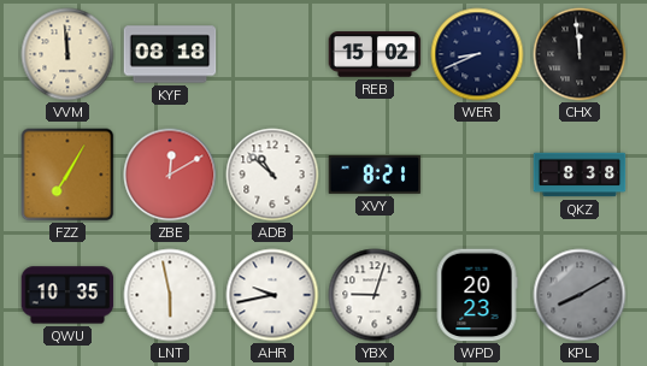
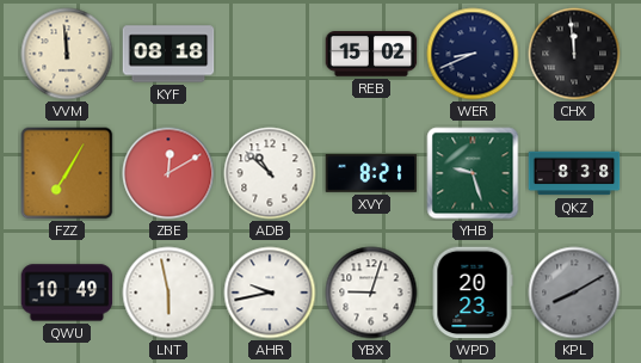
YHB: none -> 9:27
QWU: 10:35 -> 10:49
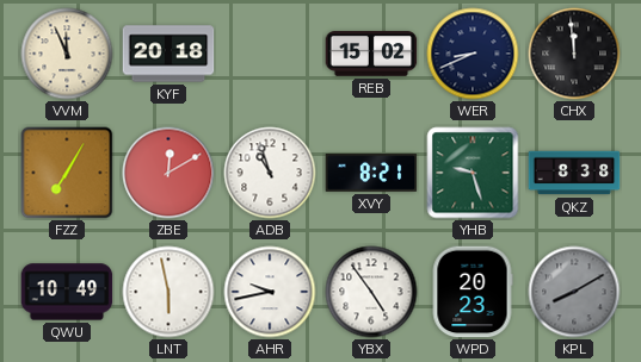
VVM: 11:59 -> 11:56
KYF: 08:18 -> 20:18
ADB: 10:52 -> 10:57
YBX: 9:03 -> 4:54
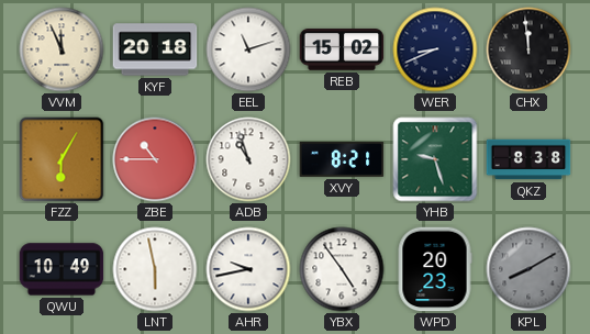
EEL: none -> 11:12
FZZ: 7:05 -> 6:05
ZBE: 12:10 -> 10:45
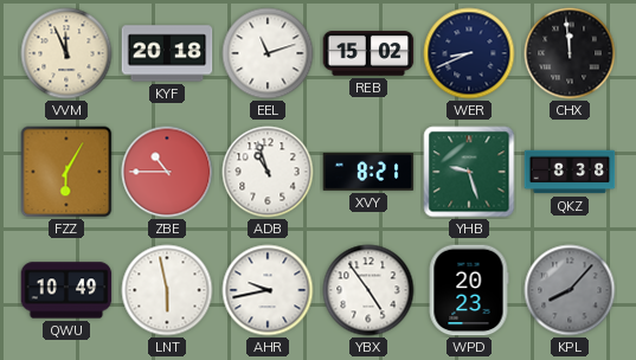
KPL: 8:10 -> 8:07
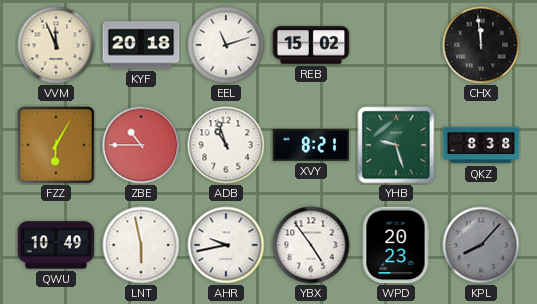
WER: 8:41 -> none
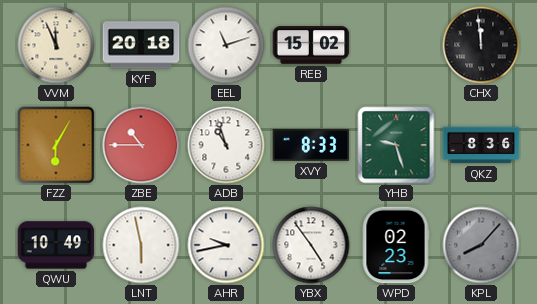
XVY: 8:21 -> 8:33
QKZ: 8:38 -> 8:36
WPD: 20:23 -> 02:23
